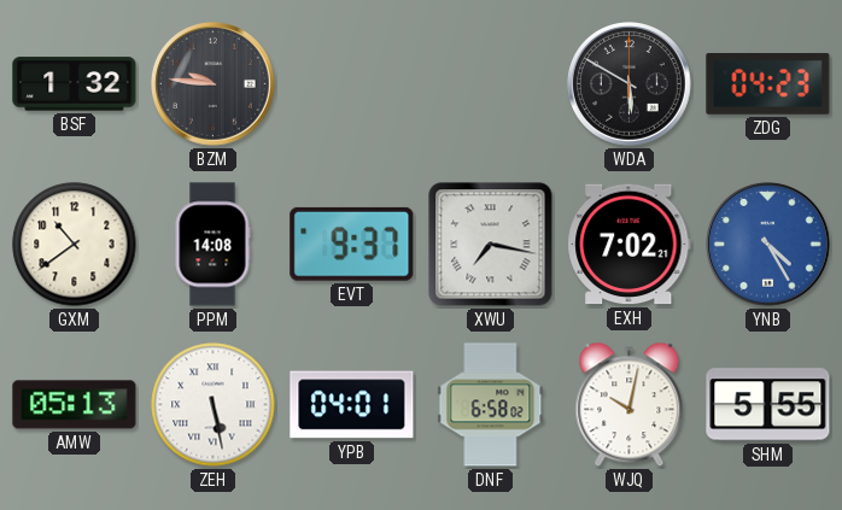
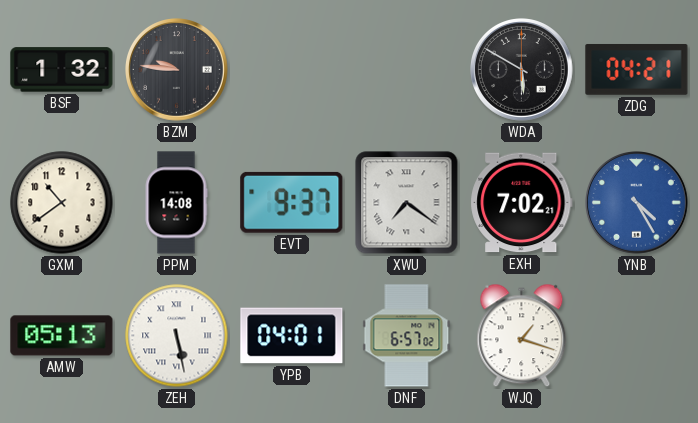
ZDG: 04:23 -> 04:21
XWU: 7:17 -> 7:21
DNF: 6:58 -> 6:57
WJQ: 10:02 -> 1:18
SHM: 5:55 -> none
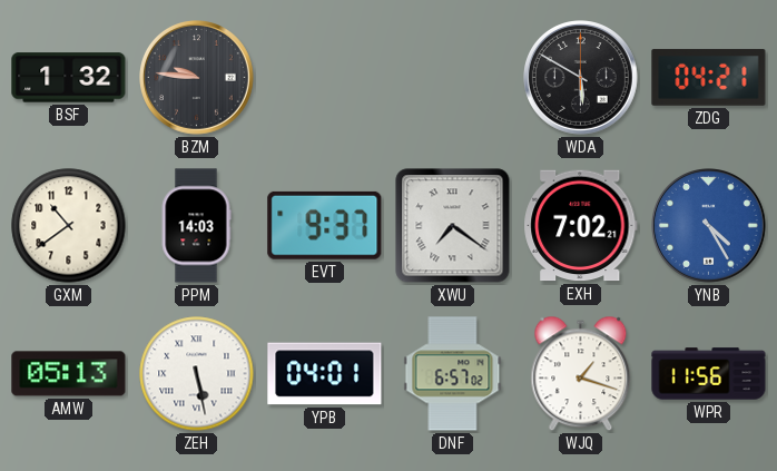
PPM: 14:08 -> 14:03
WPR: none -> 11:56
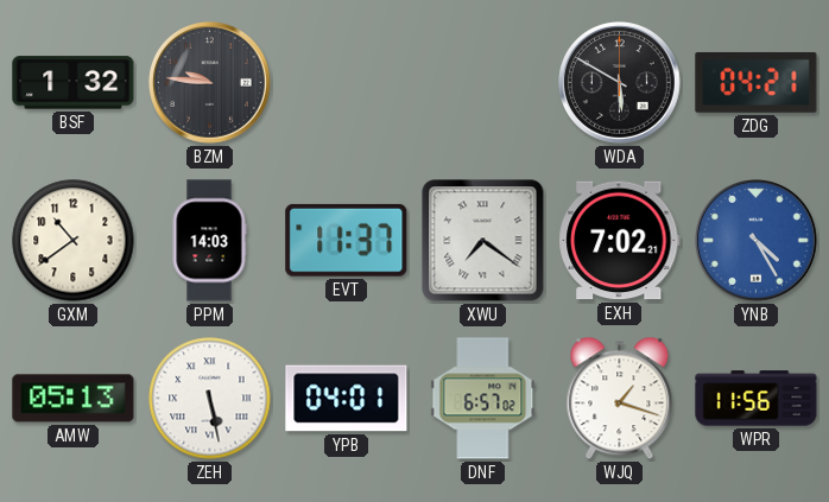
EVT: 9:37 -> 11:37
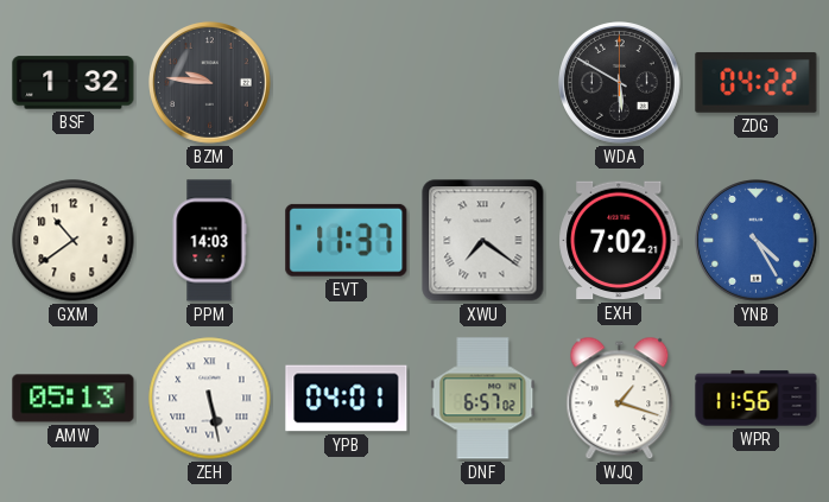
ZDG: 04:21 -> 04:22
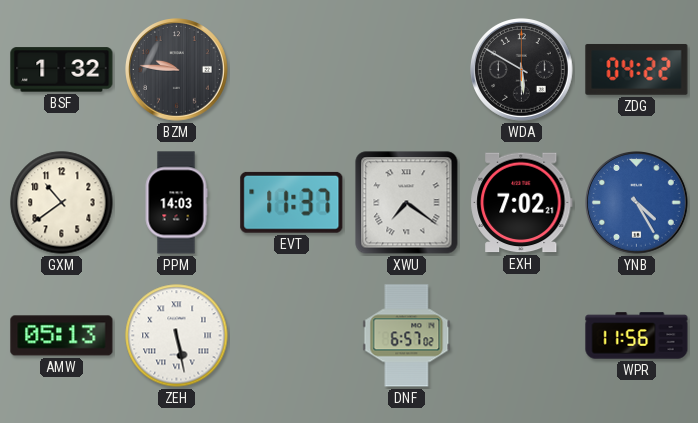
YPB: 04:01 -> none
WJQ: 1:18 -> none
